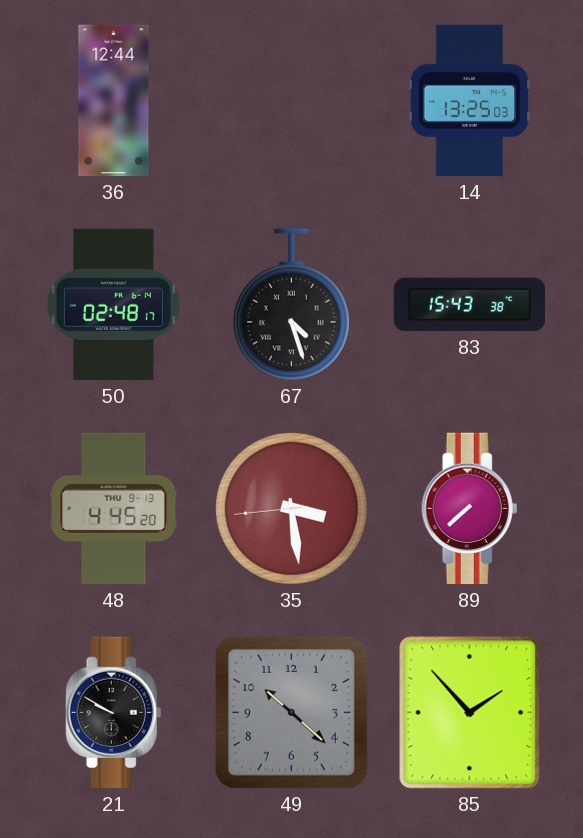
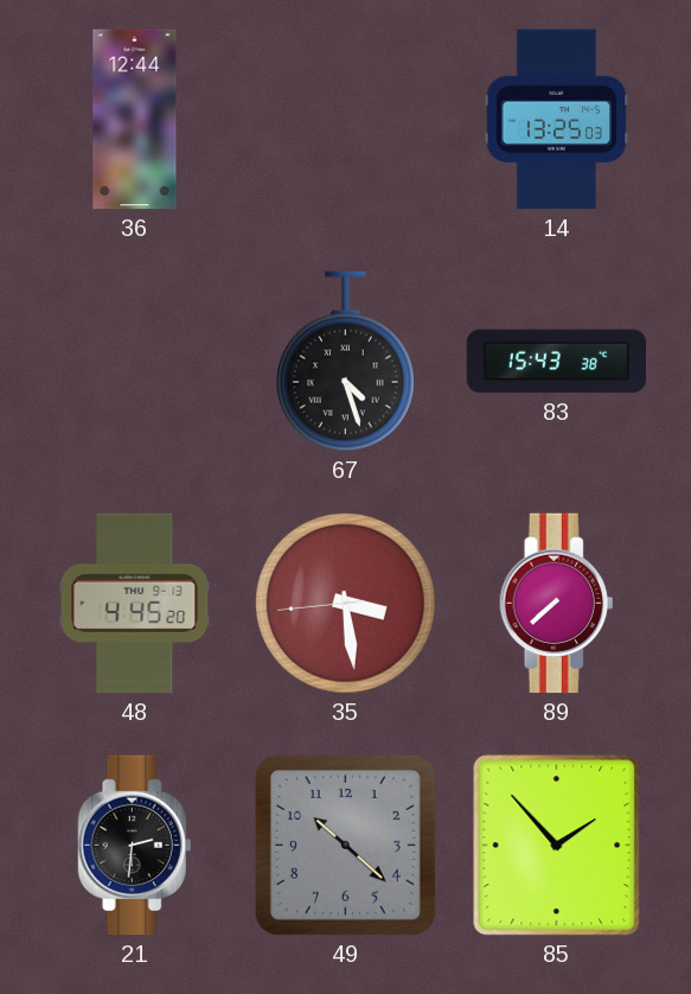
50: 02:48 -> none
21: 9:50 -> 2:31
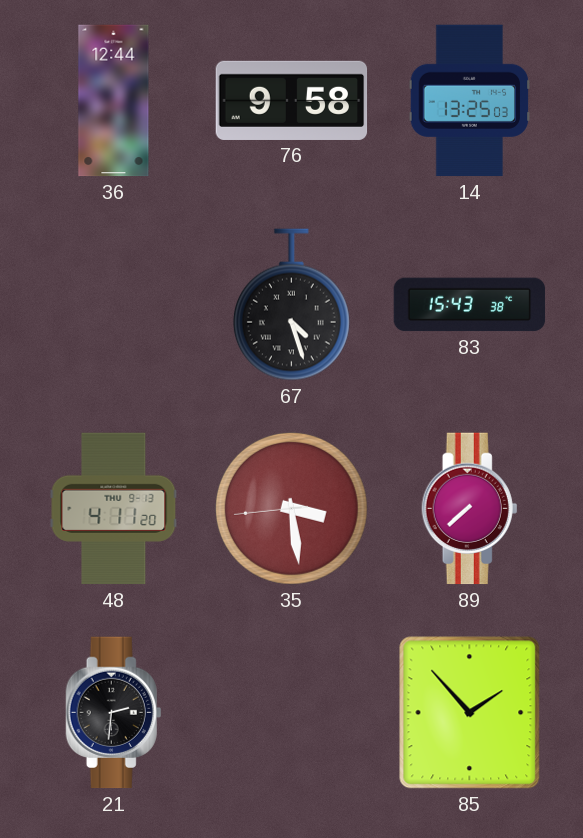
76: none -> 9:58
48: 4:45 -> 4:11
49: 10:22 -> none
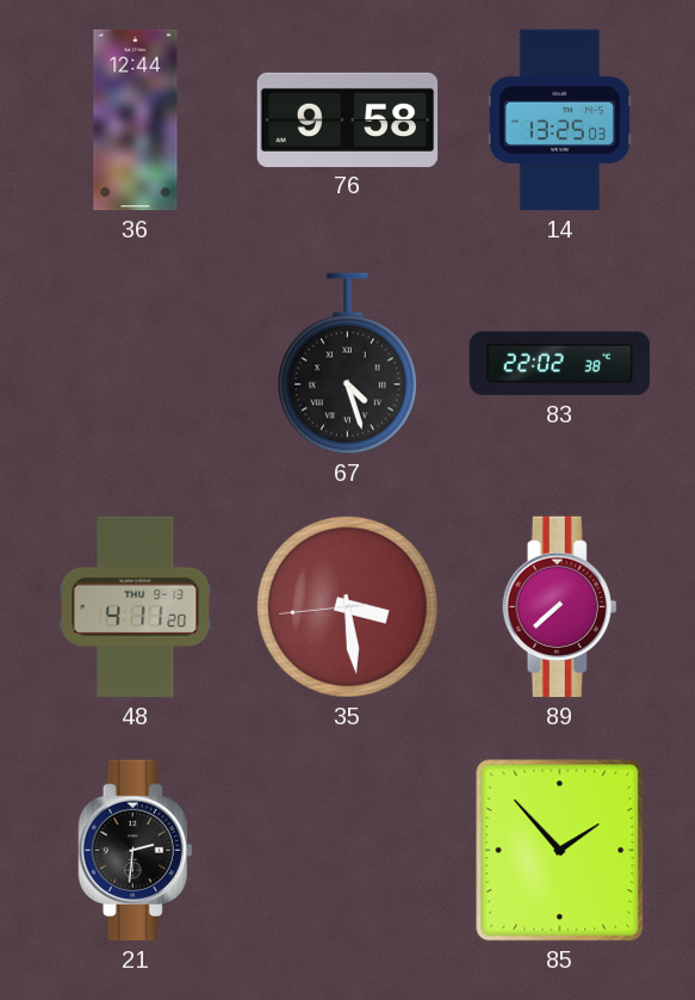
83: 15:43 -> 22:02
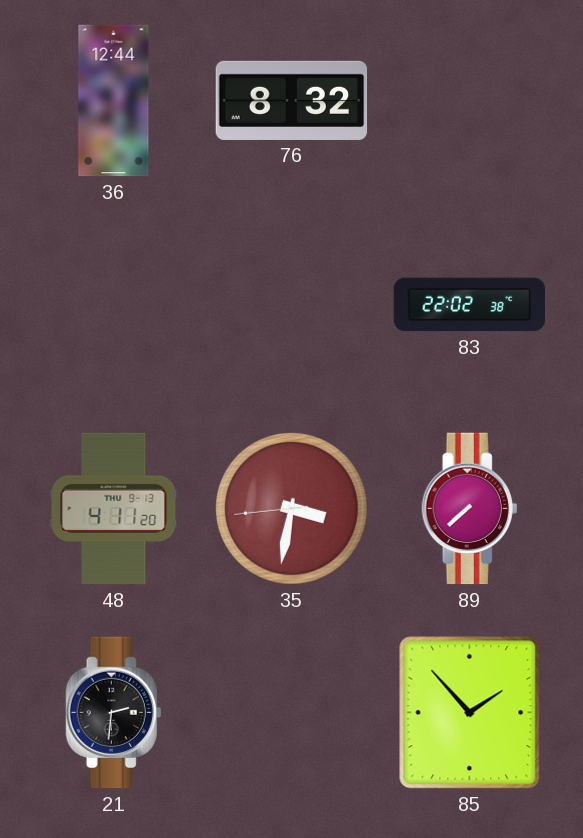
76: 9:58 -> 8:32
14: 13:25 -> none
67: 4:27 -> none
35: 3:28 -> 3:31
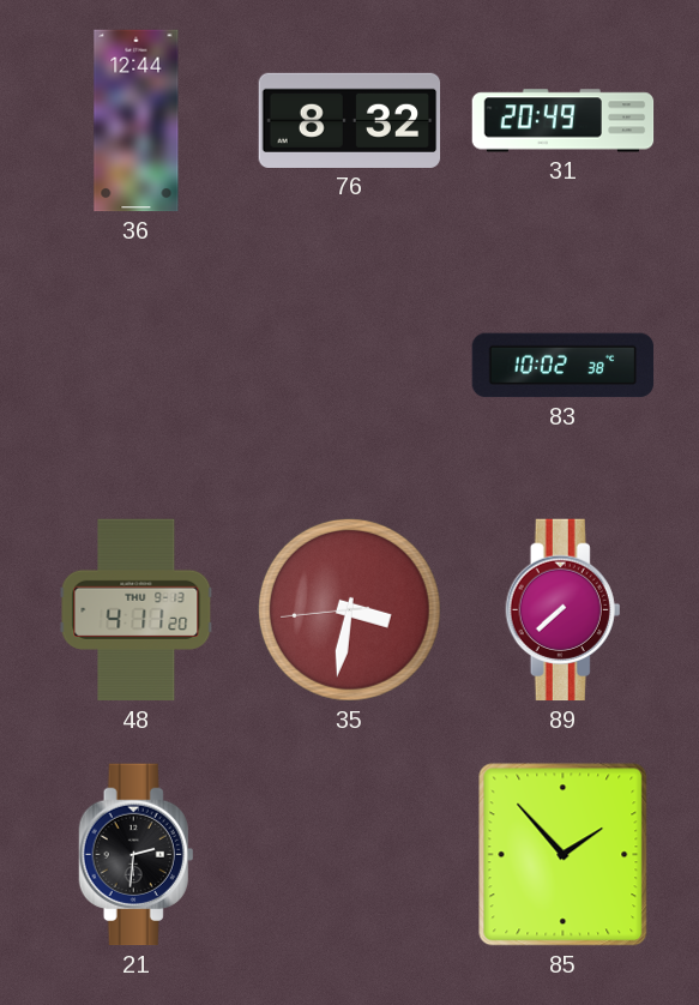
31: none -> 20:49
83: 22:02 -> 10:02
